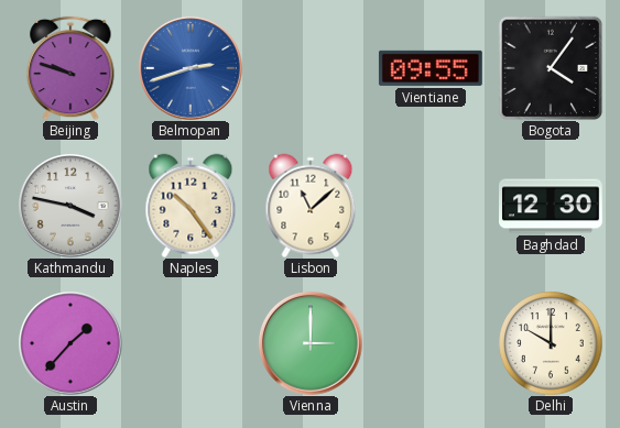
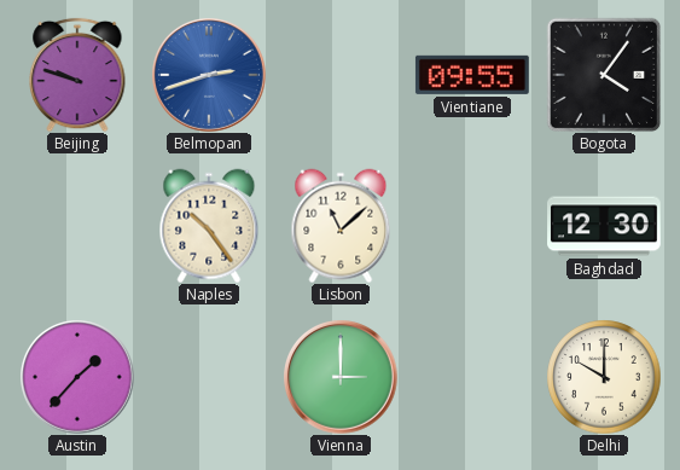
Kathmandu: 3:47 -> none
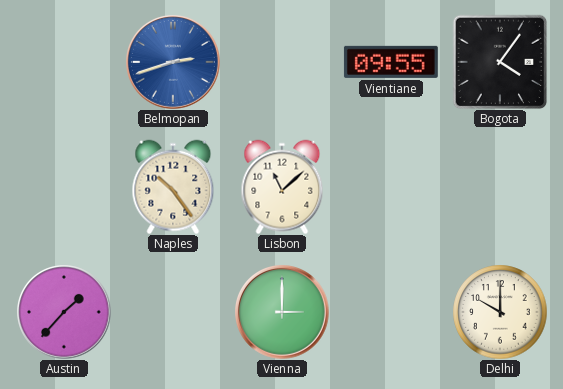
Beijing: 9:48 -> none
Baghdad: 12:30 -> none
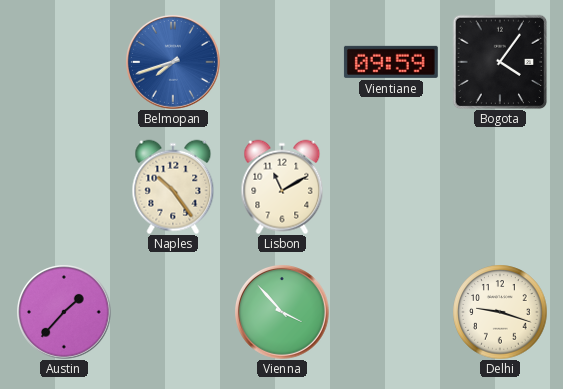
Belmopan: 2:42 -> 7:42
Vientiane: 09:55 -> 09:59
Lisbon: 11:08 -> 11:10
Vienna: 3:00 -> 3:53
Delhi: 10:00 -> 9:18
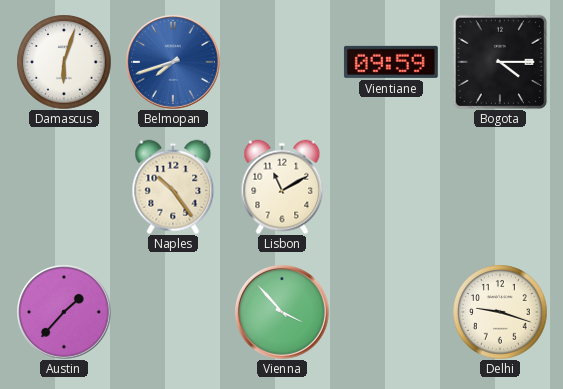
Damascus: none -> 6:03
Bogota: 4:06 -> 4:15
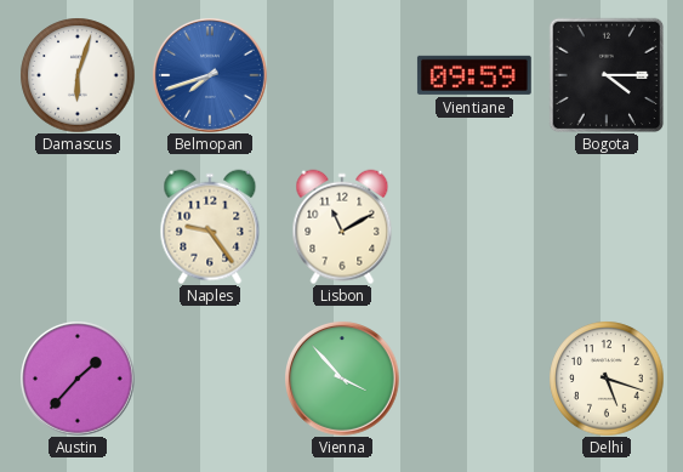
Naples: 10:24 -> 9:24
Delhi: 9:18 -> 5:18
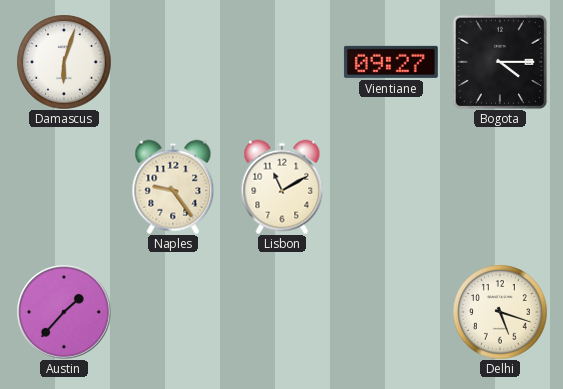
Belmopan: 7:42 -> none
Vientiane: 09:59 -> 09:27
Vienna: 3:53 -> none
